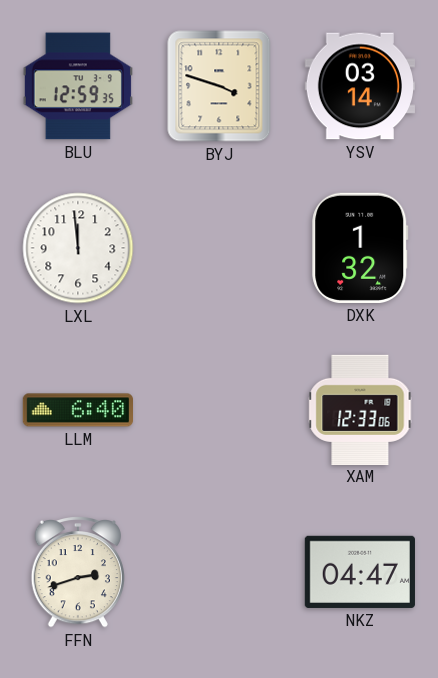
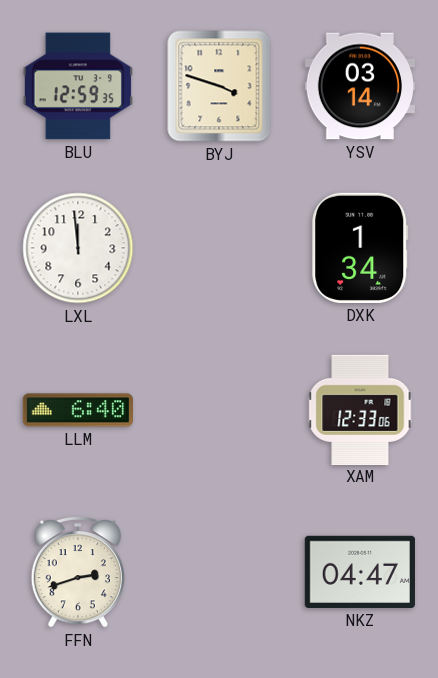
DXK: 1:32 -> 1:34
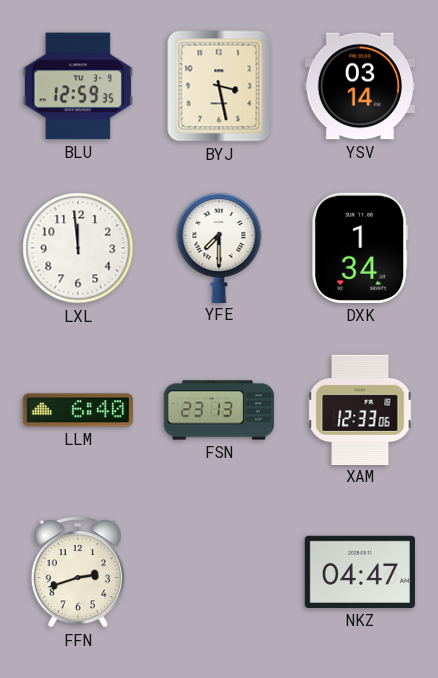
BYJ: 3:48 -> 3:28
YFE: none -> 7:30
FSN: none -> 23:13
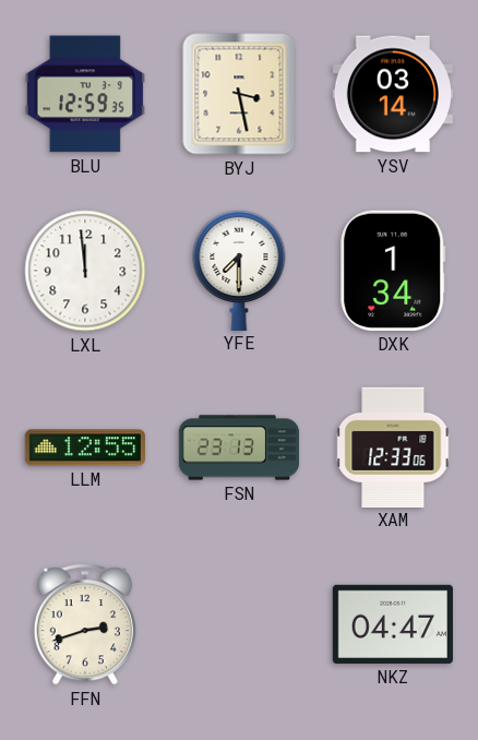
LLM: 6:40 -> 12:55
